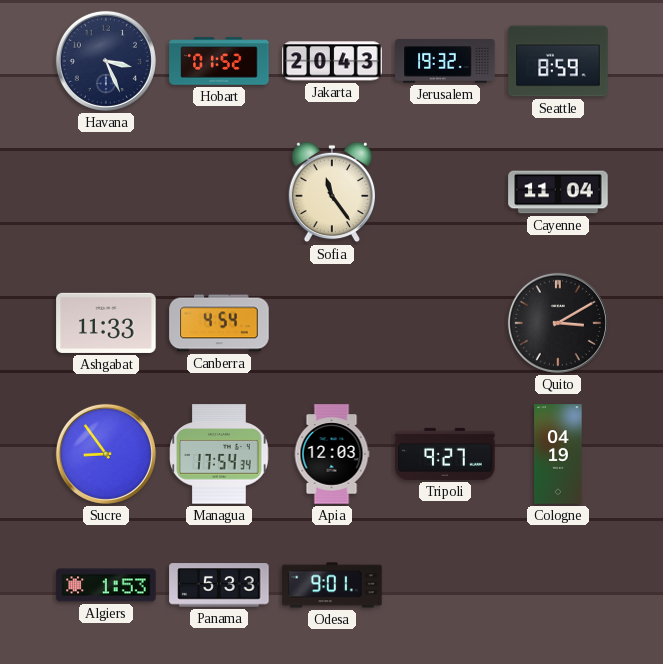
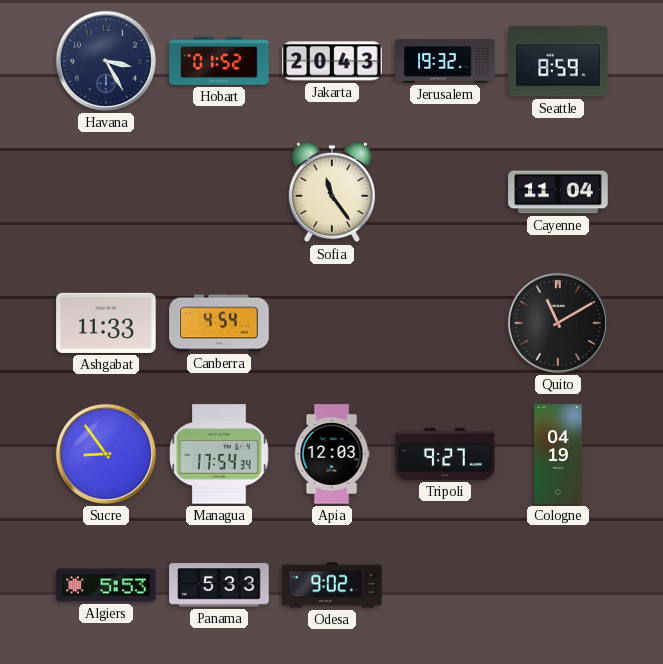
Havana: 3:26 -> 3:25
Quito: 3:10 -> 11:10
Algiers: 1:53 -> 5:53
Odesa: 9:01 -> 9:02
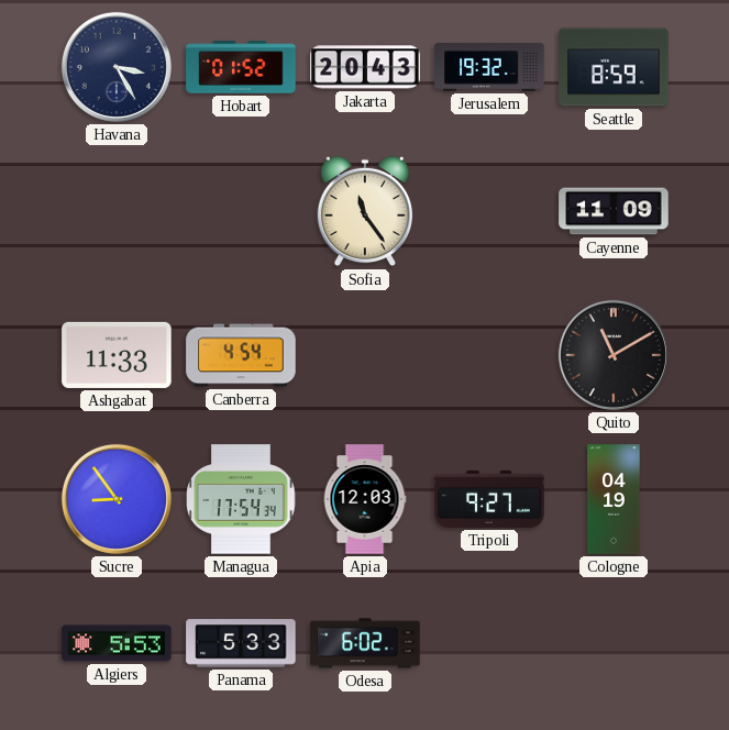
Cayenne: 11:04 -> 11:09
Odesa: 9:02 -> 6:02
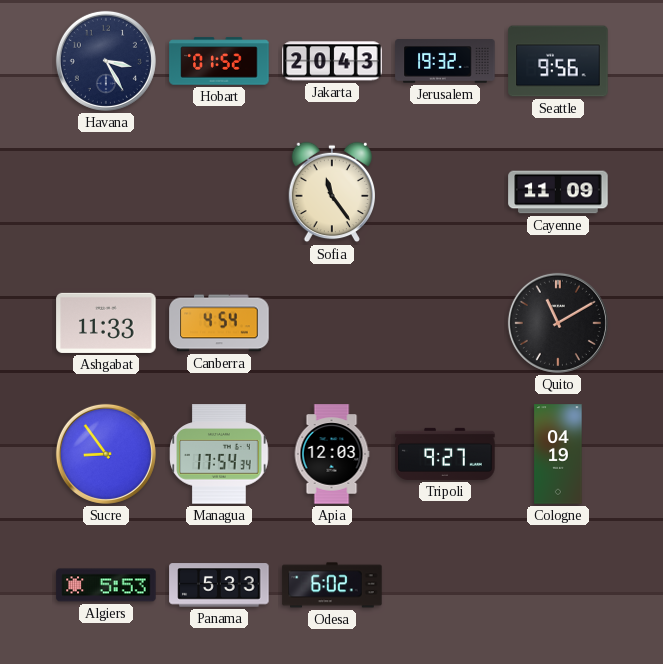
Seattle: 8:59 -> 9:56
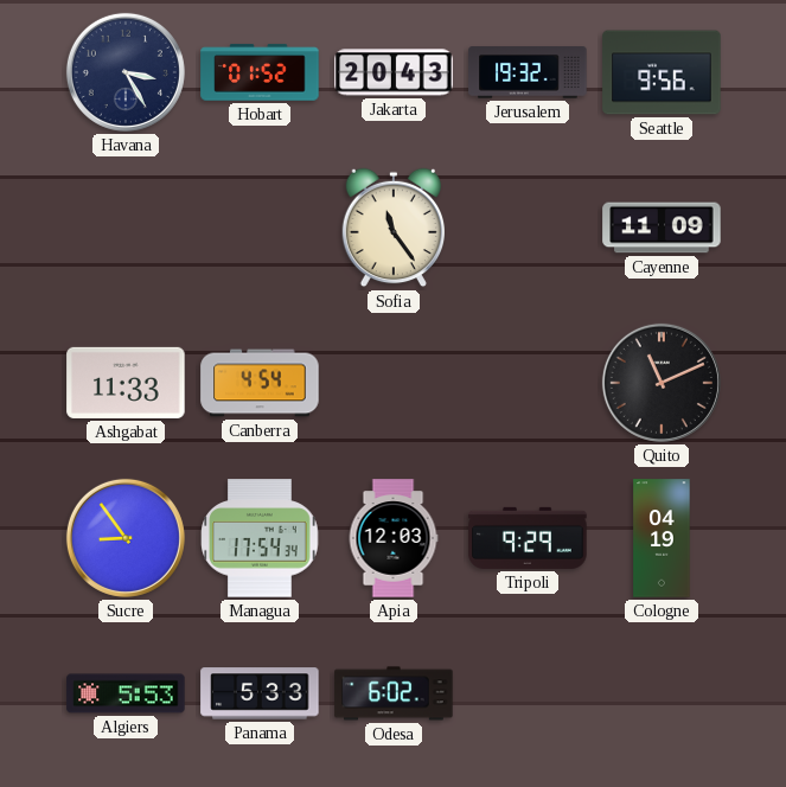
Quito: 11:10 -> 11:11
Tripoli: 9:27 -> 9:29
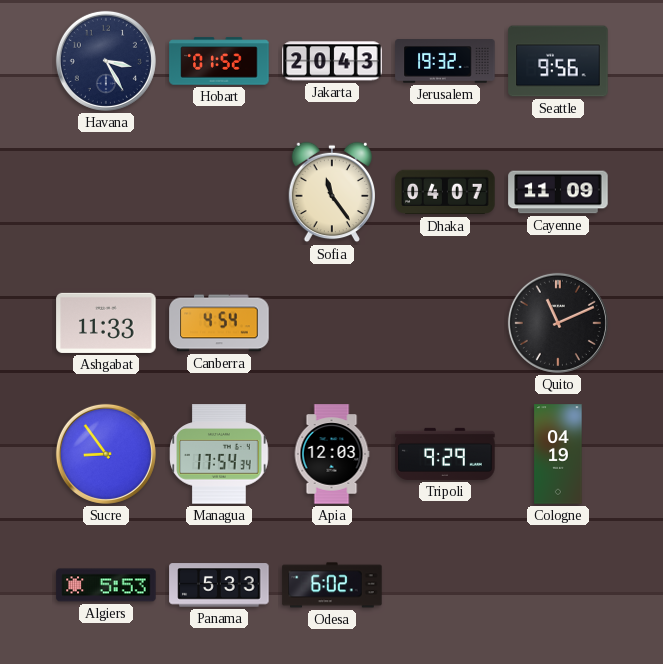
Dhaka: none -> 04:07
